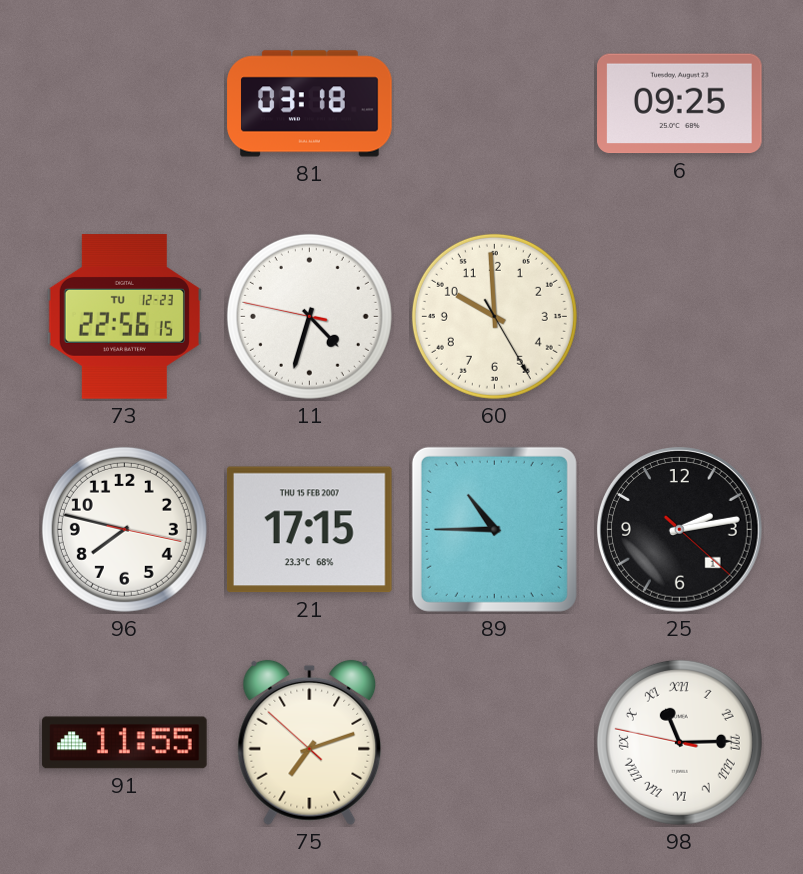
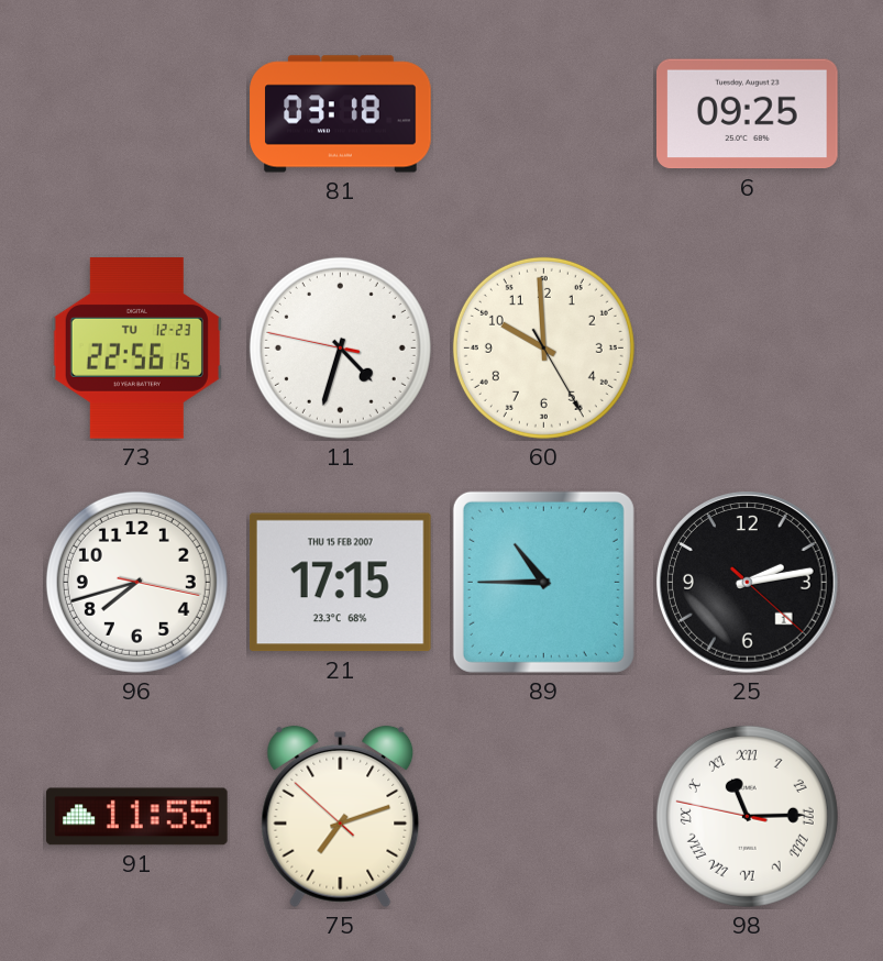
96: 7:47 -> 7:42
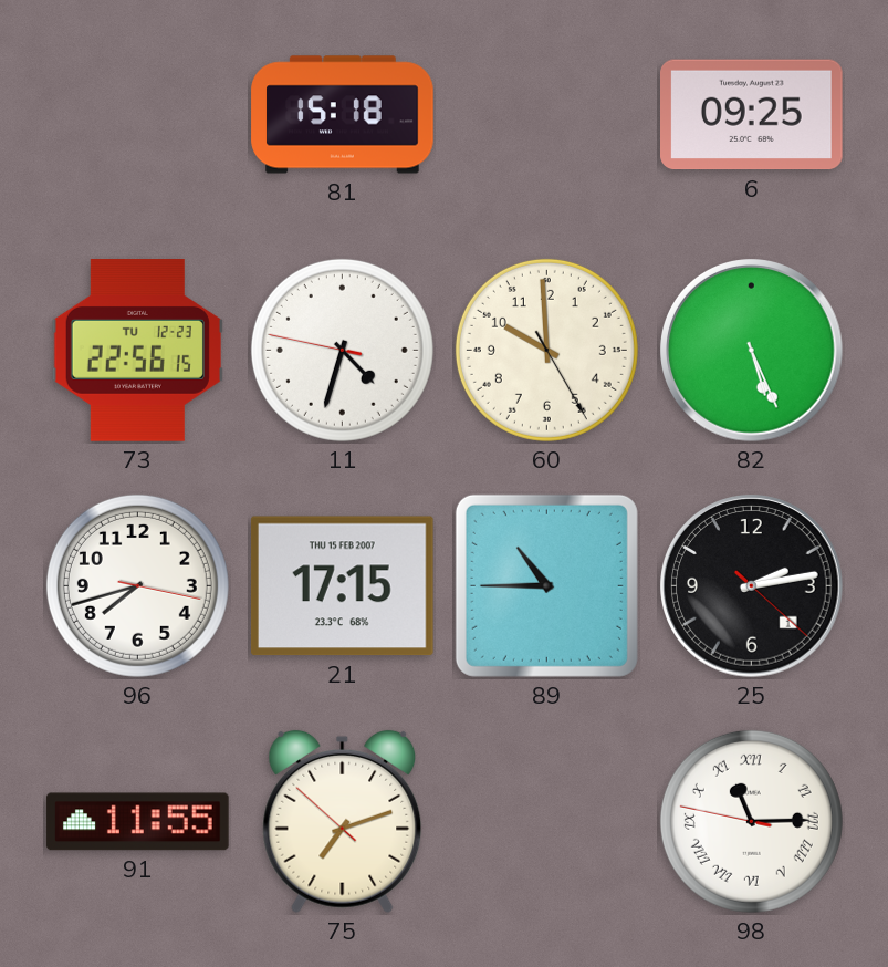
81: 03:18 -> 15:18
82: none -> 5:26
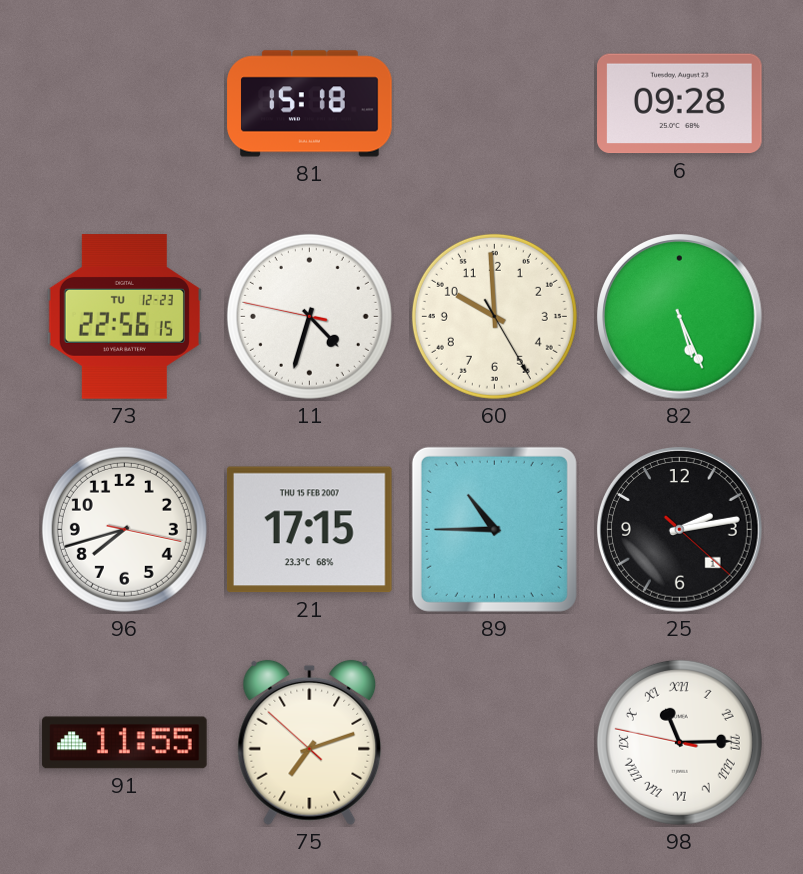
6: 09:25 -> 09:28
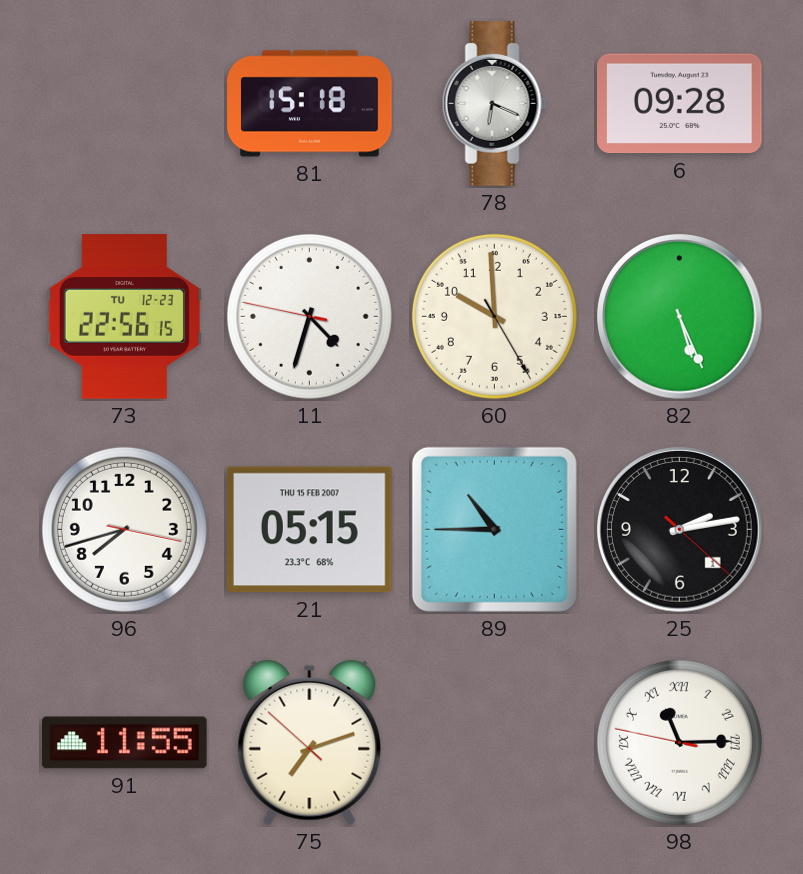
78: none -> 6:19
21: 17:15 -> 05:15
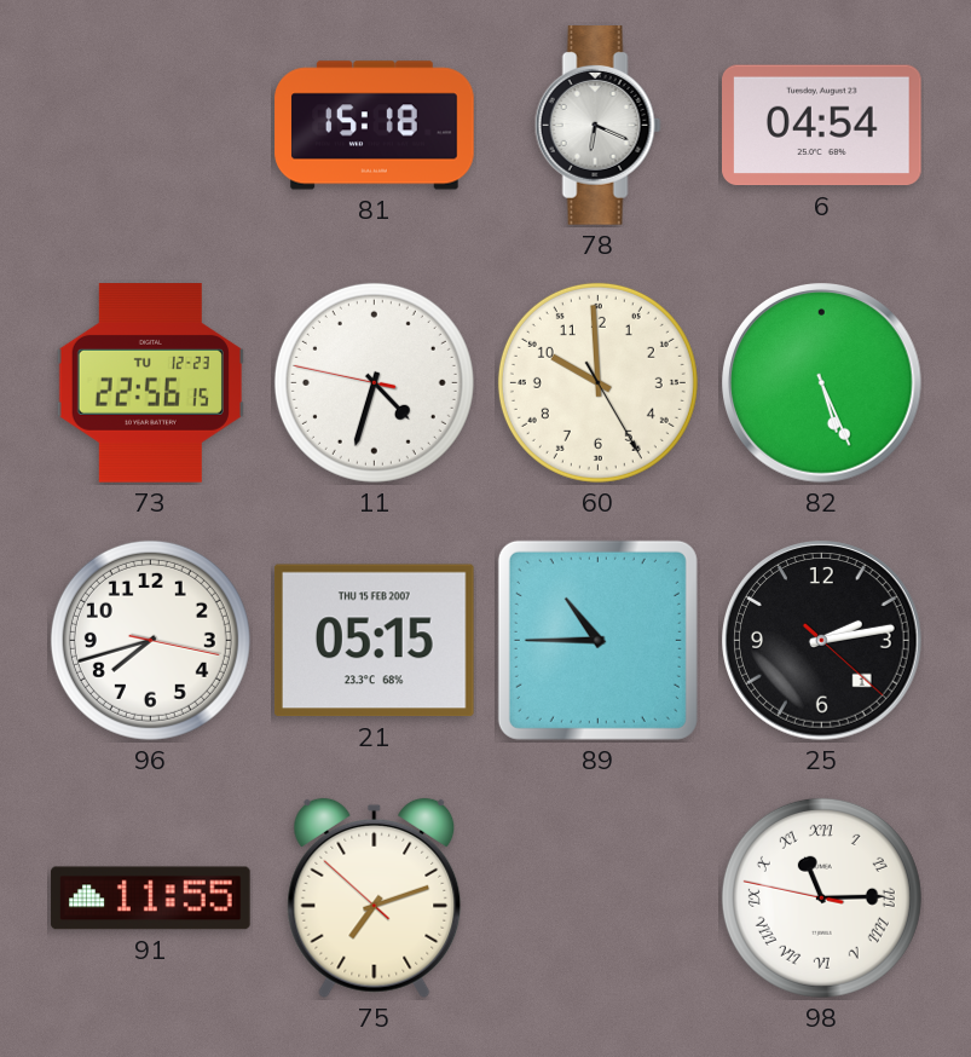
6: 09:28 -> 04:54
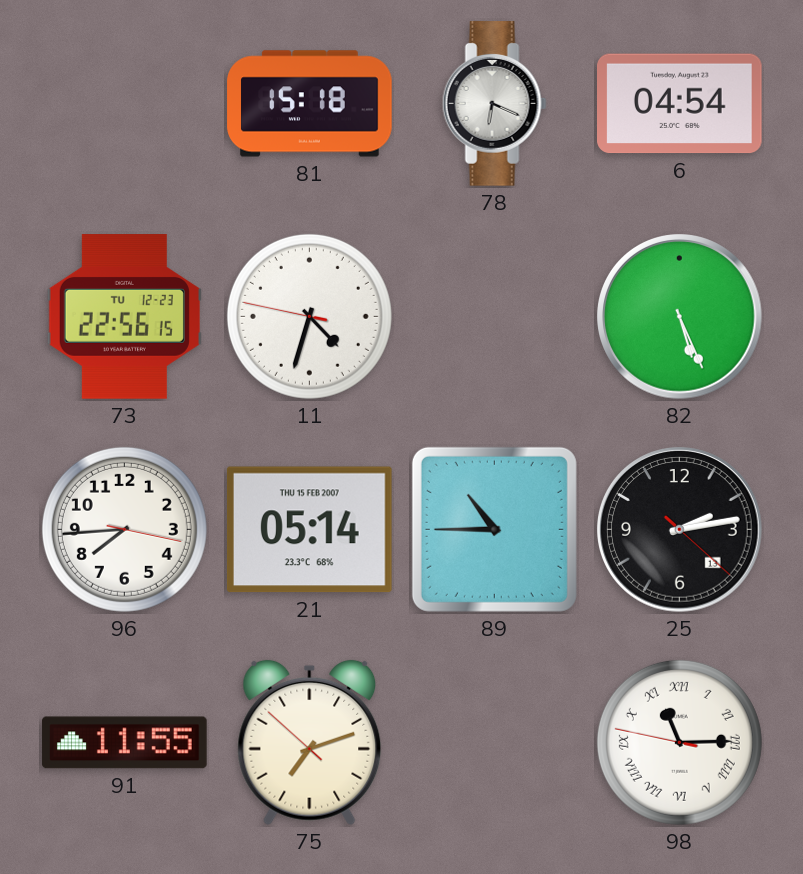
60: 9:59 -> none
96: 7:42 -> 7:44
21: 05:15 -> 05:14
25 date: 1 -> 13
